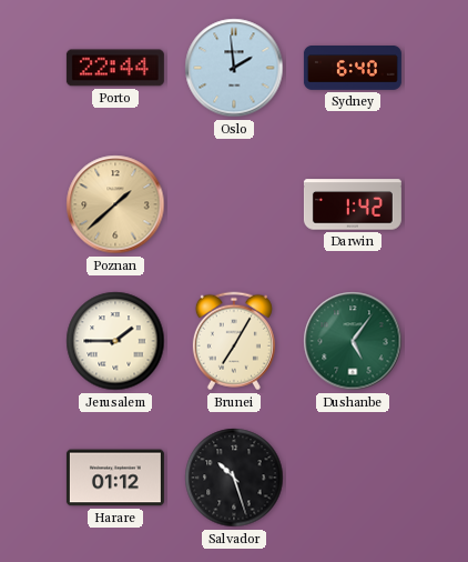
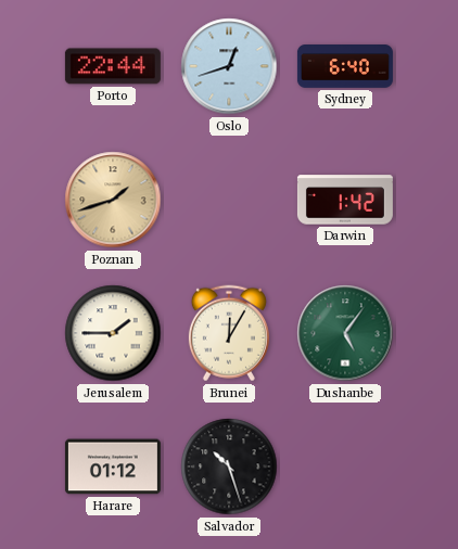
Oslo: 1:59 -> 12:42
Poznan: 1:38 -> 1:42
Brunei: 7:05 -> 12:05
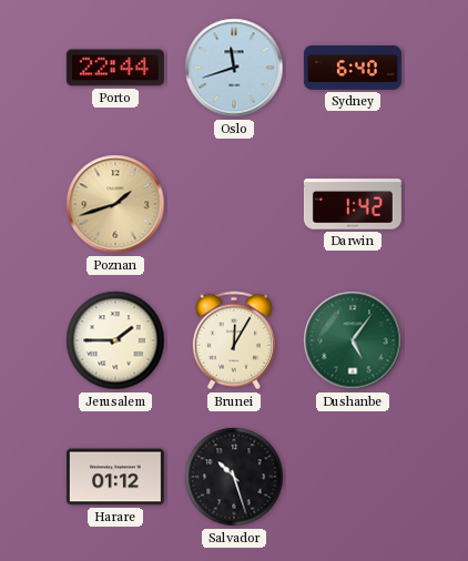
Oslo: 12:42 -> 11:42
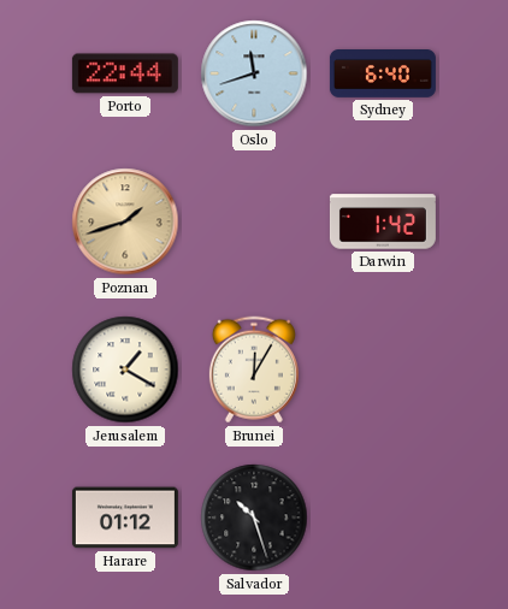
Jerusalem: 1:45 -> 1:20
Dushanbe: 5:06 -> none
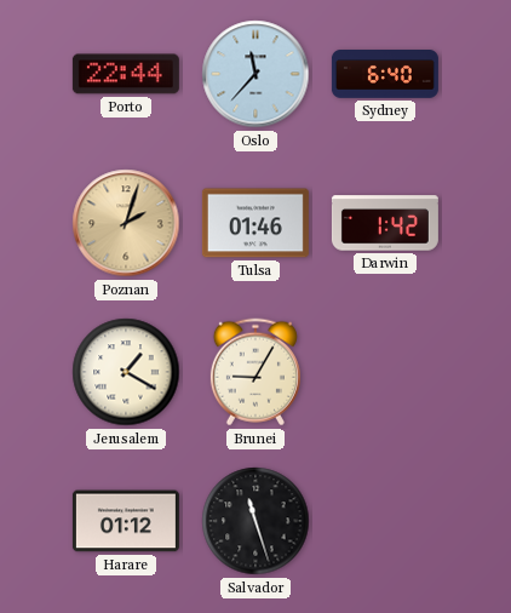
Oslo: 11:42 -> 11:37
Poznan: 1:42 -> 2:03
Tulsa: none -> 01:46
Brunei: 12:05 -> 9:05
Salvador: 10:27 -> 11:27
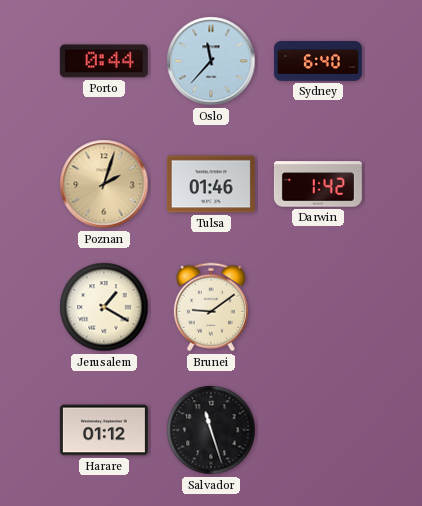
Porto: 22:44 -> 0:44
Brunei: 9:05 -> 9:09
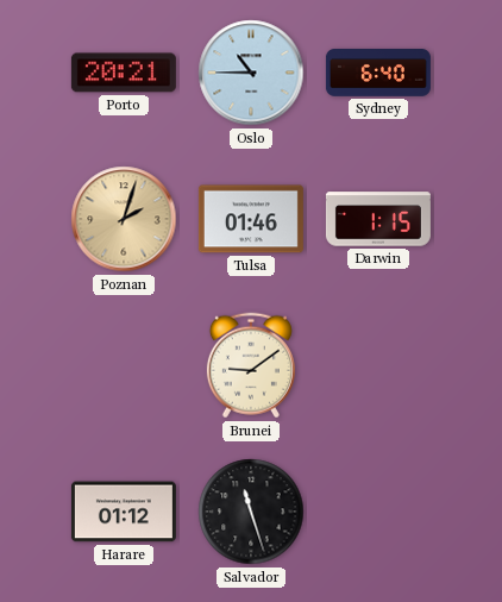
Porto: 0:44 -> 20:21
Oslo: 11:37 -> 10:45
Darwin: 1:42 -> 1:15
Jerusalem: 1:20 -> none
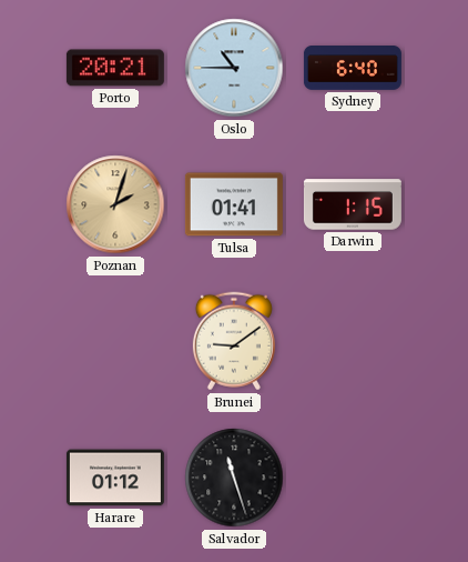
Tulsa: 01:46 -> 01:41
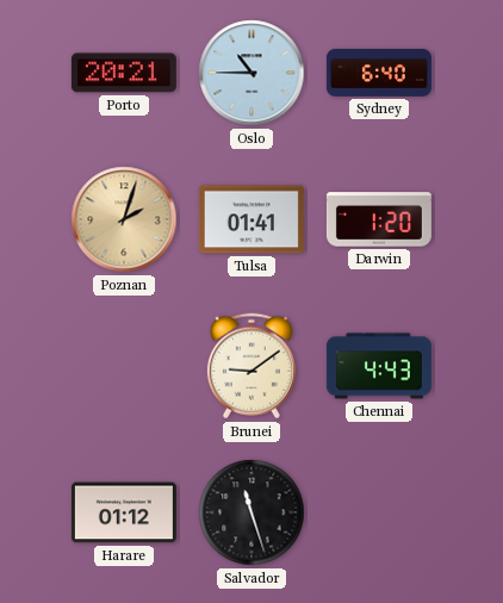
Darwin: 1:15 -> 1:20
Chennai: none -> 4:43
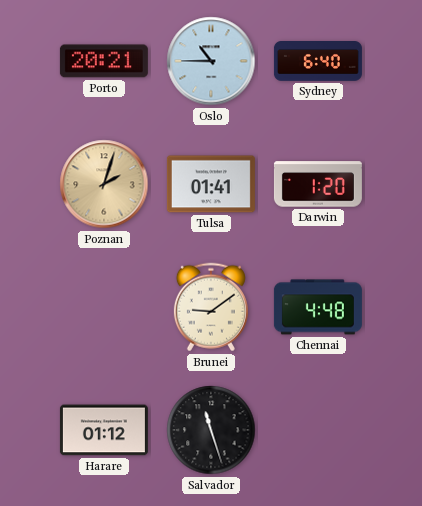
Chennai: 4:43 -> 4:48
